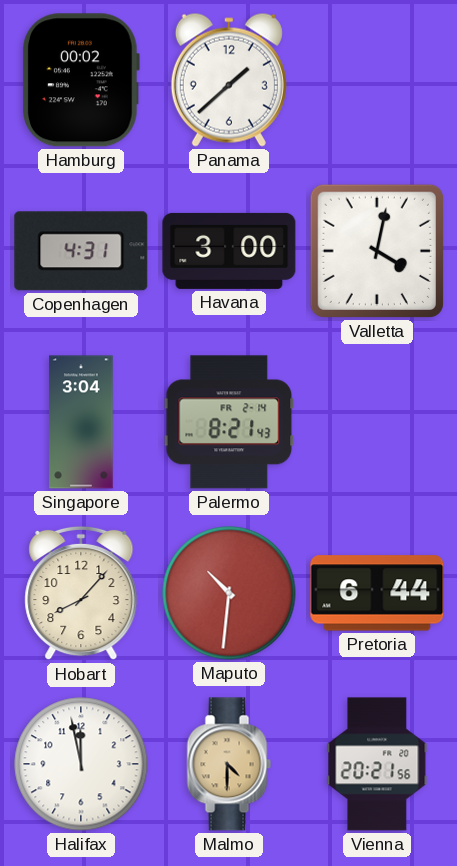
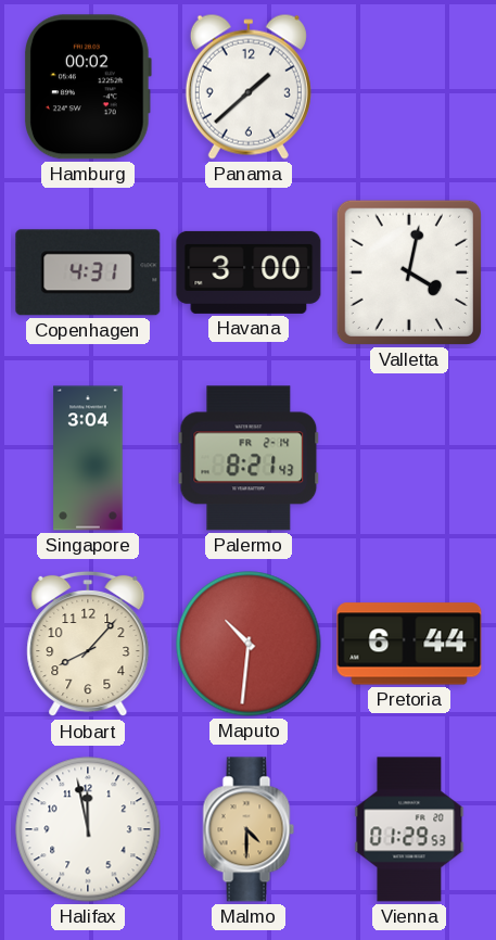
Vienna: 20:21 -> 01:29
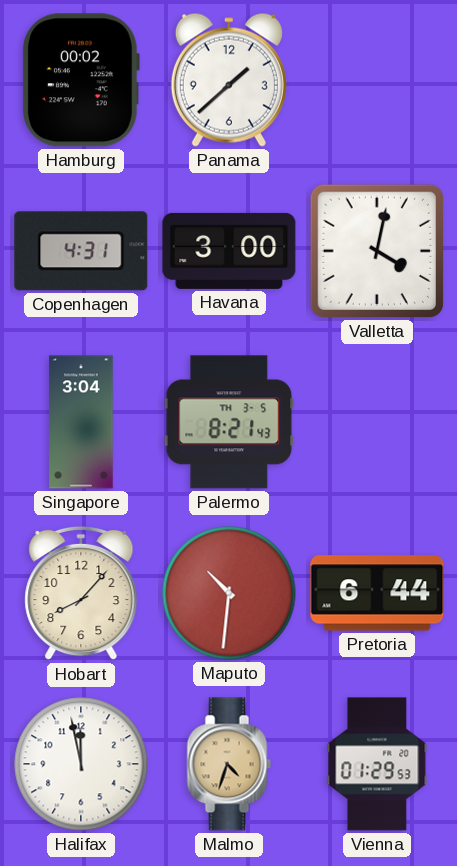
Palermo date: FR 2-14 -> TH 3-5
Malmo: 4:30 -> 4:33
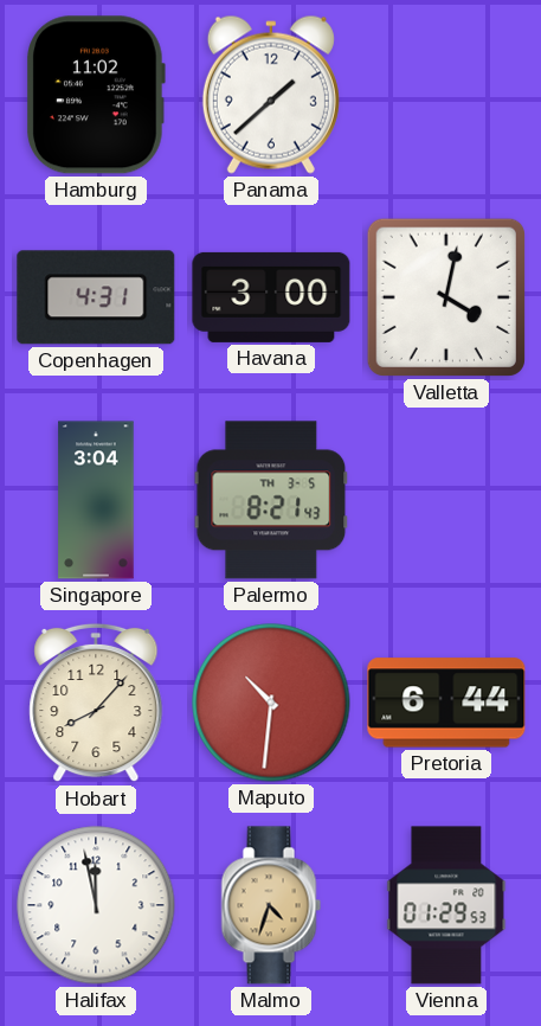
Hamburg: 00:02 -> 11:02
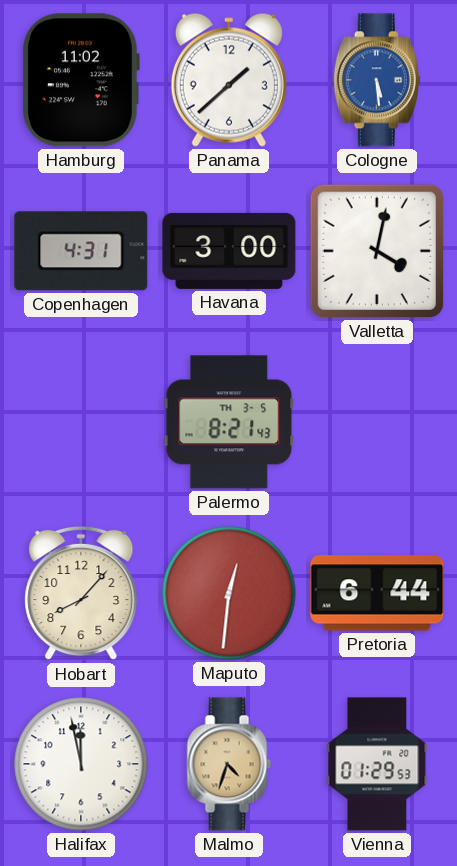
Cologne: none -> 5:29
Singapore: 3:04 -> none
Maputo: 10:31 -> 12:31
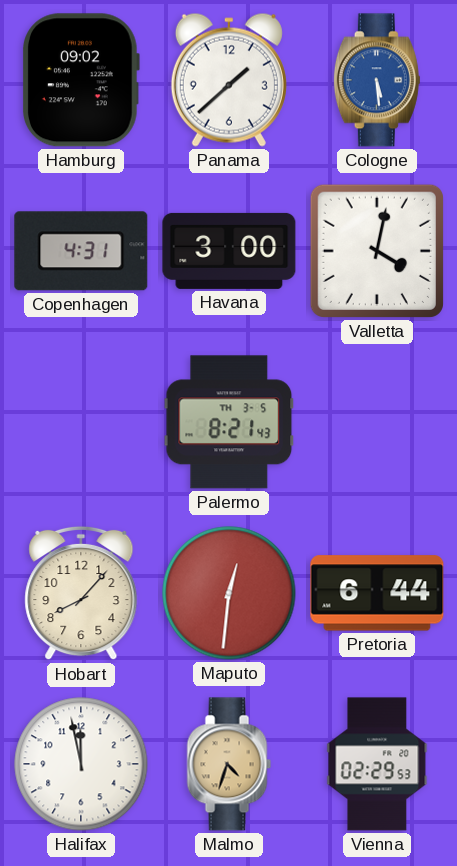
Hamburg: 11:02 -> 09:02
Vienna: 01:29 -> 02:29
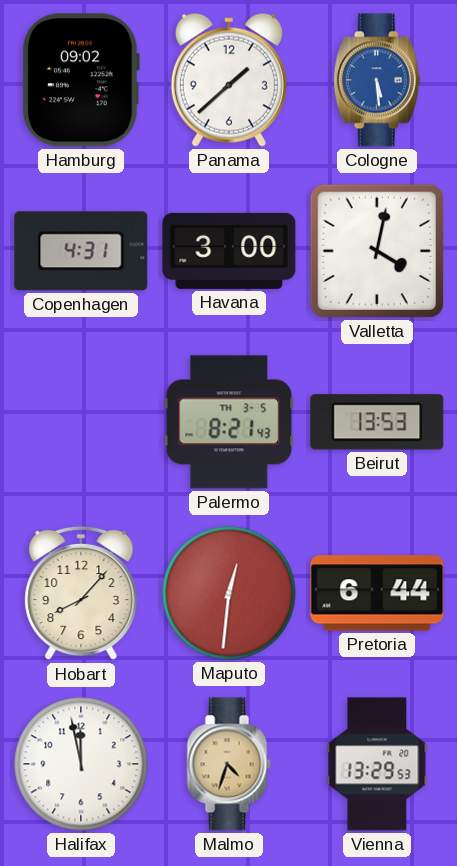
Beirut: none -> 13:53
Vienna: 02:29 -> 13:29
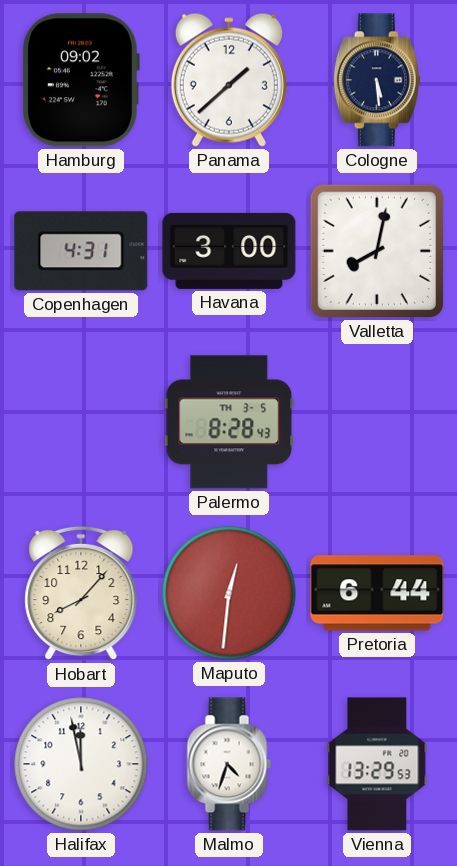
Cologne dial: blue -> navy
Valletta: 4:02 -> 8:02
Palermo: 8:21 -> 8:28
Beirut: 13:53 -> none
Malmo dial: champagne -> white
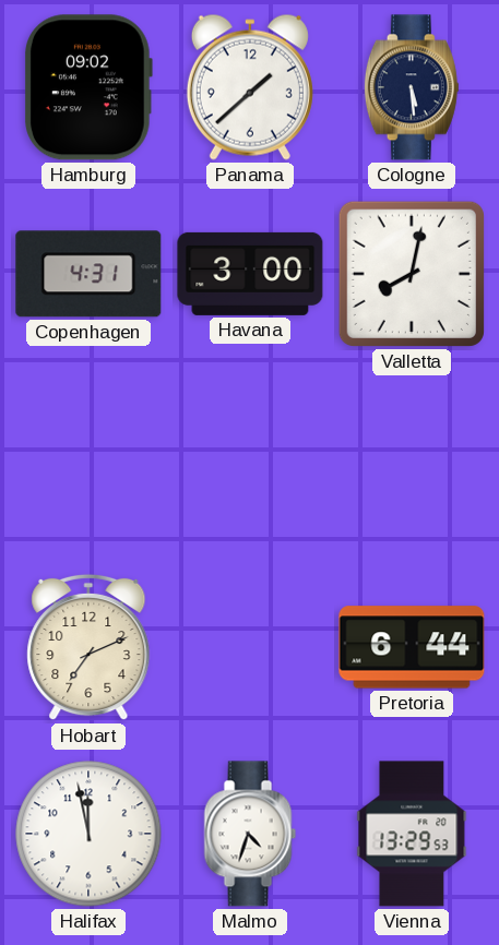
Palermo: 8:28 -> none
Hobart: 8:07 -> 7:11
Maputo: 12:31 -> none
